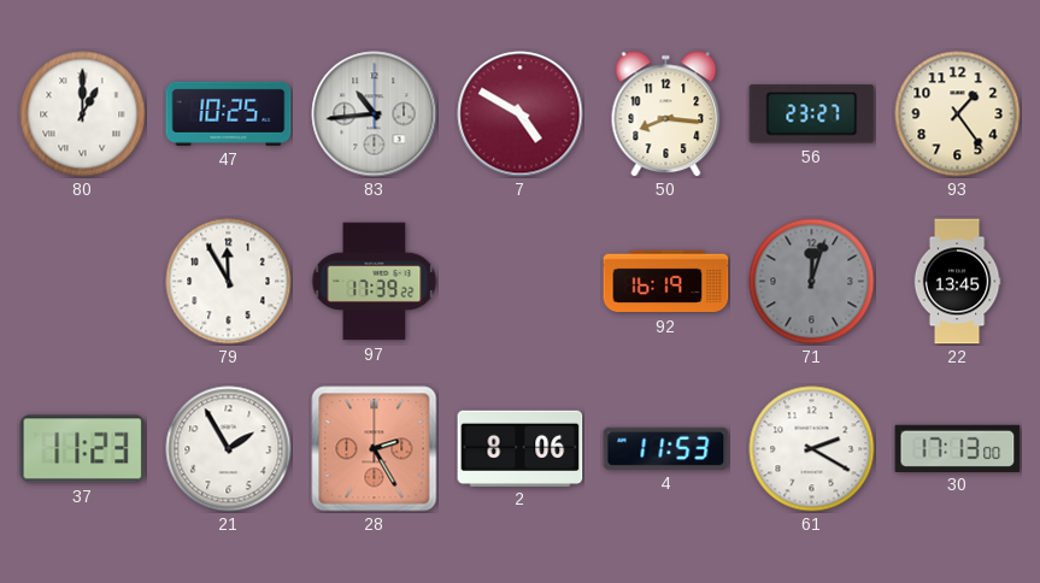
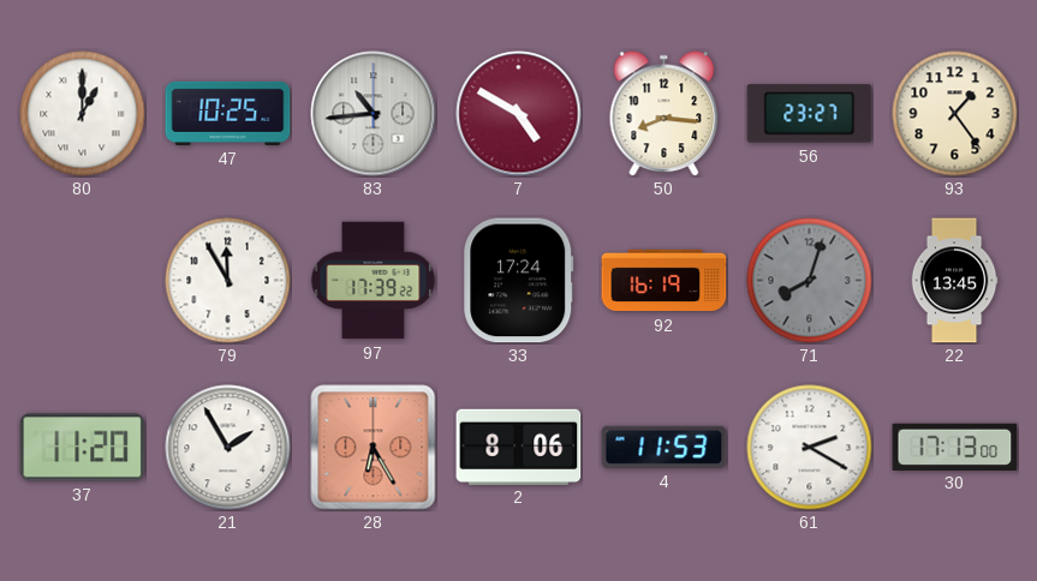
33: none -> 17:24
71: 12:03 -> 8:03
37: 11:23 -> 11:20
28: 2:25 -> 6:25
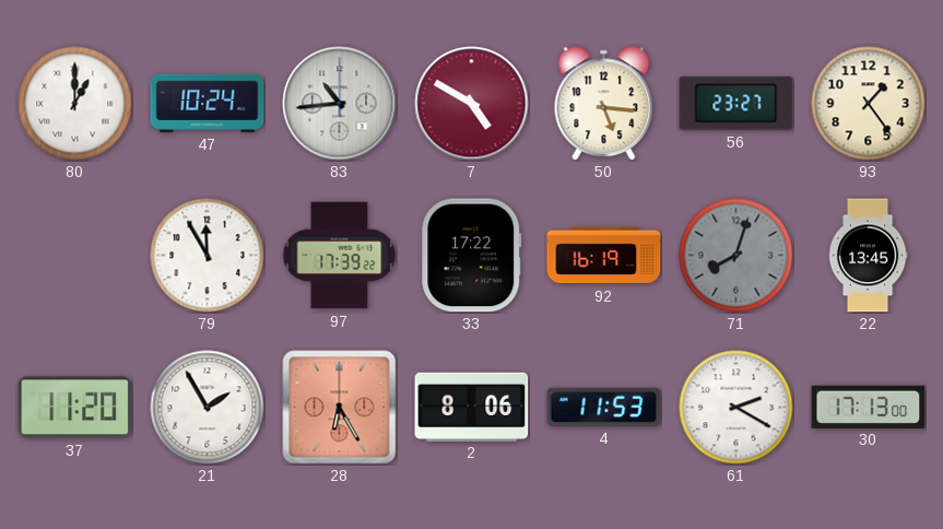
47: 10:25 -> 10:24
50: 8:16 -> 5:16
33: 17:24 -> 17:22
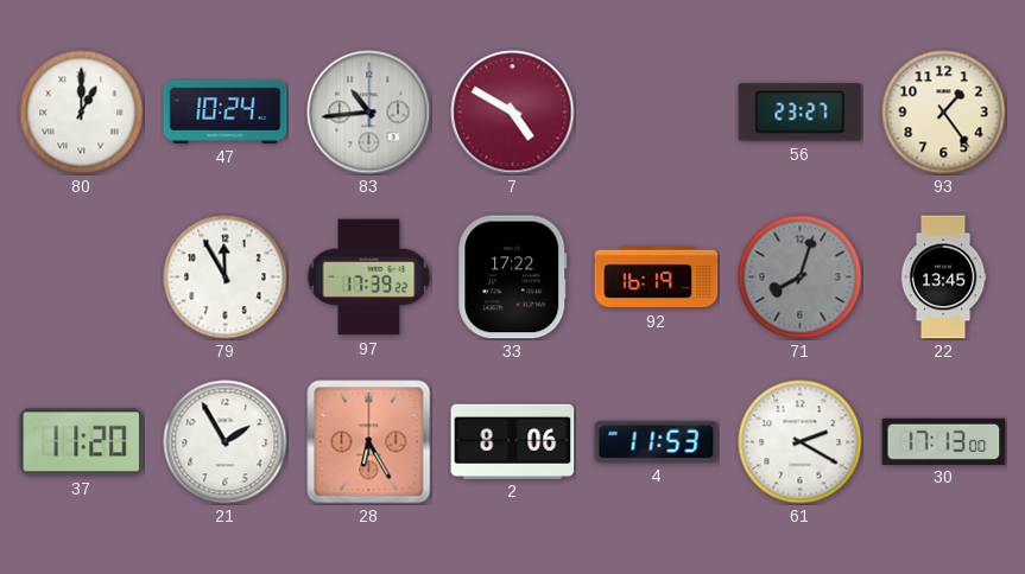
50: 5:16 -> none
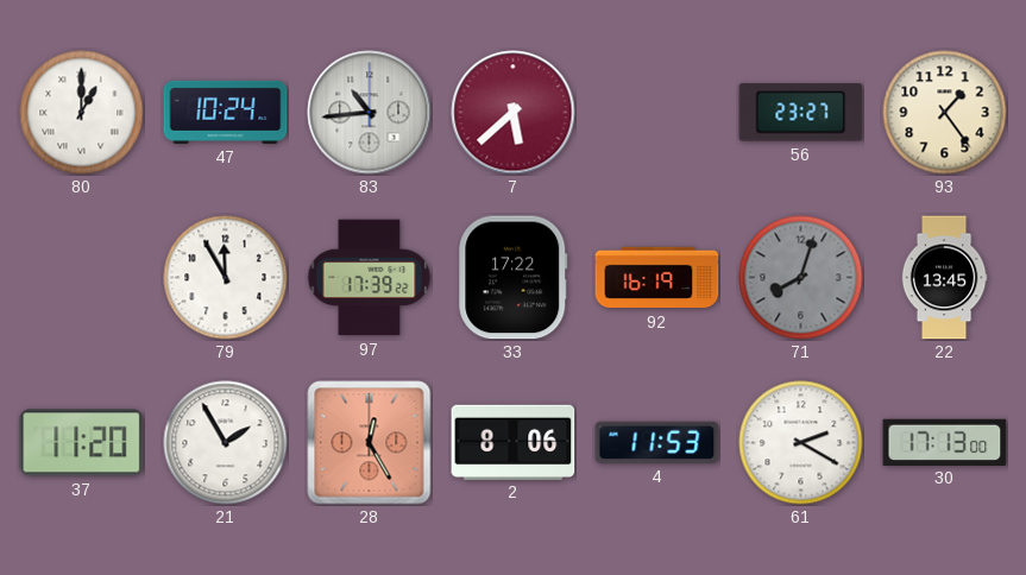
7: 4:50 -> 5:38
28: 6:25 -> 12:25
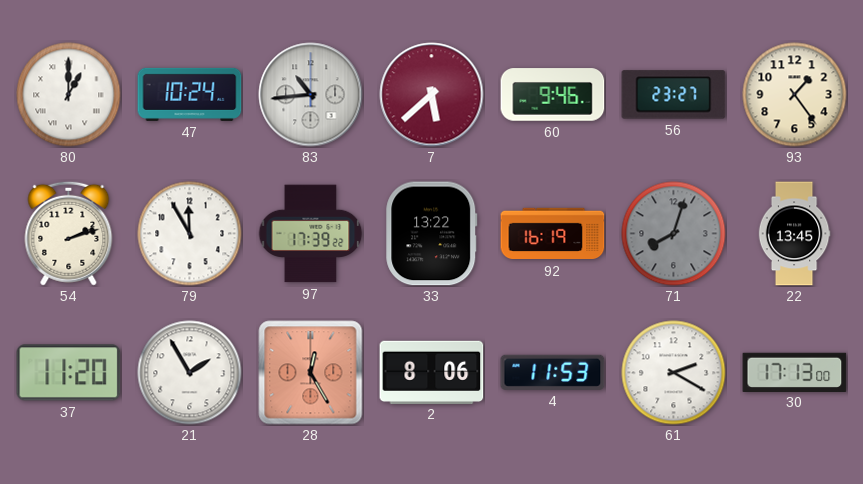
60: none -> 9:46
54: none -> 2:12
33: 17:22 -> 13:22
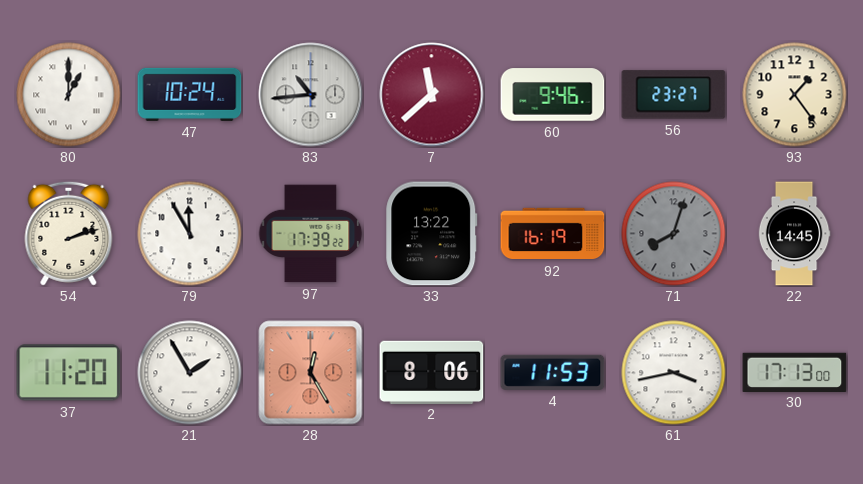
7: 5:38 -> 11:38
22: 13:45 -> 14:45
61: 2:20 -> 3:43
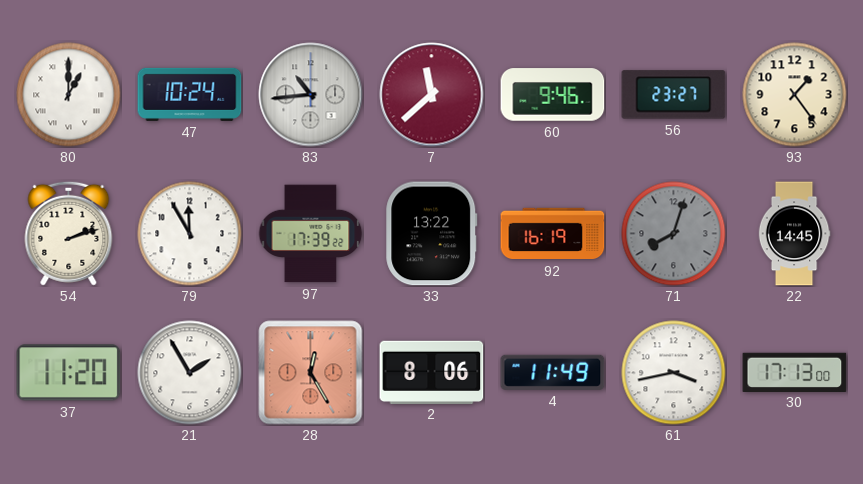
4: 11:53 -> 11:49
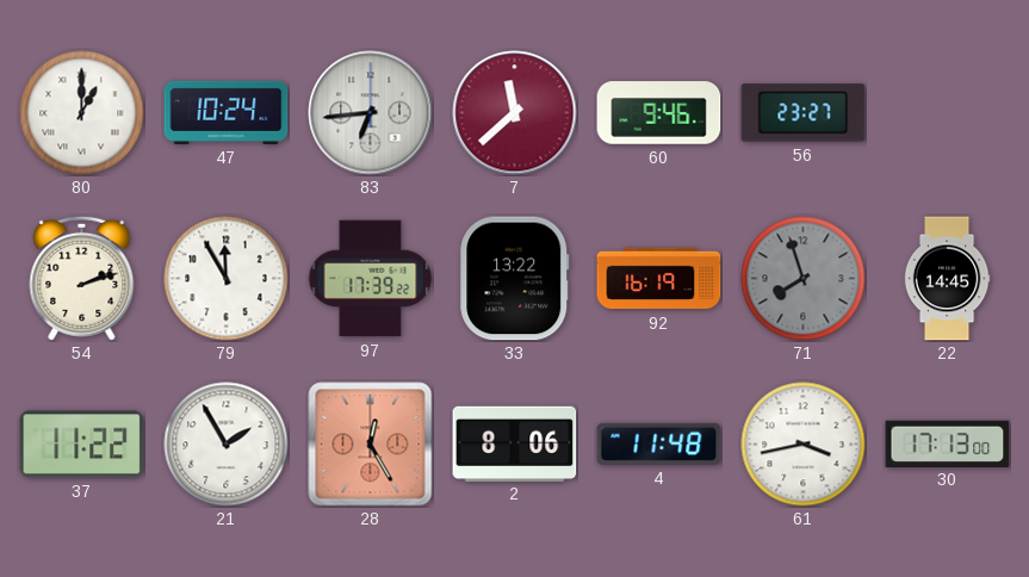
83: 10:44 -> 6:44
93: 1:24 -> none
71: 8:03 -> 7:57
37: 11:20 -> 11:22
4: 11:49 -> 11:48
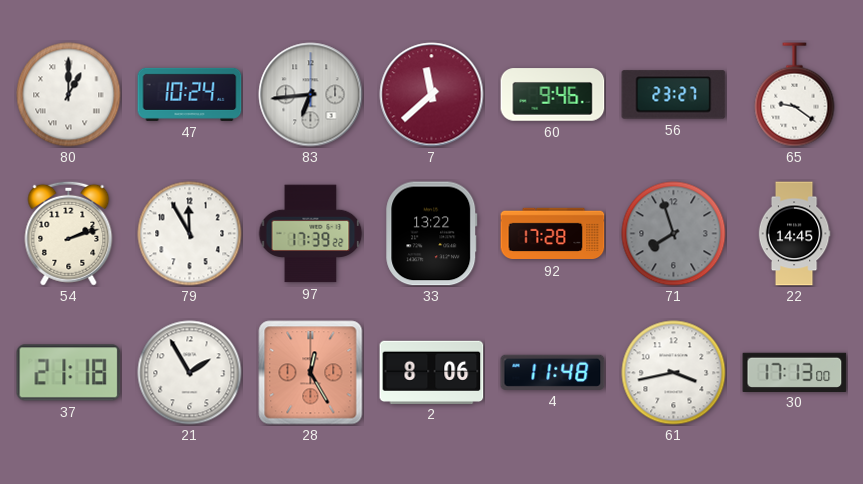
65: none -> 9:21
92: 16:19 -> 17:28
37: 11:22 -> 21:18
